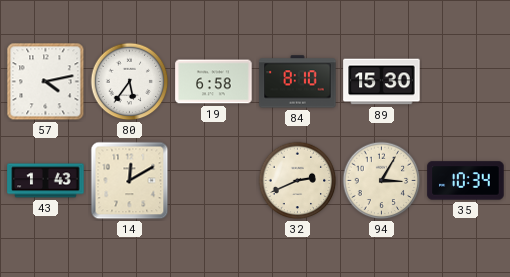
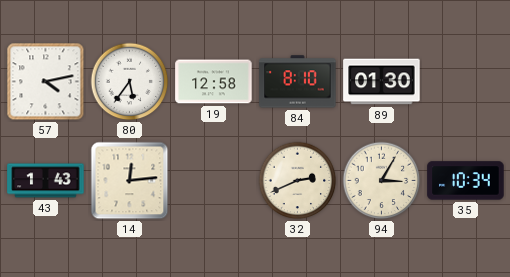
19: 6:58 -> 12:58
89: 15:30 -> 01:30
14: 12:10 -> 12:14
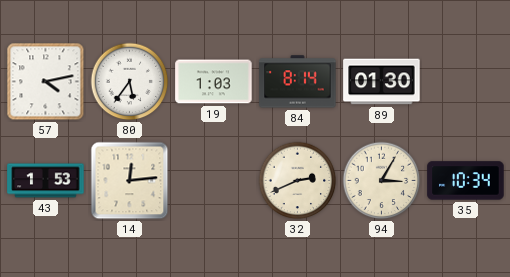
19: 12:58 -> 1:03
84: 8:10 -> 8:14
43: 1:43 -> 1:53
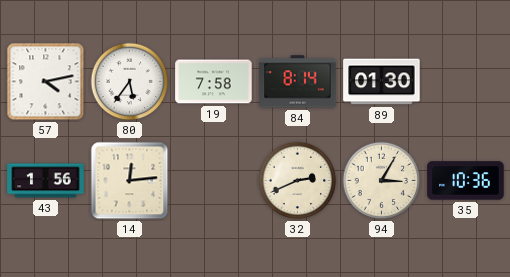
19: 1:03 -> 7:58
43: 1:53 -> 1:56
35: 10:34 -> 10:36
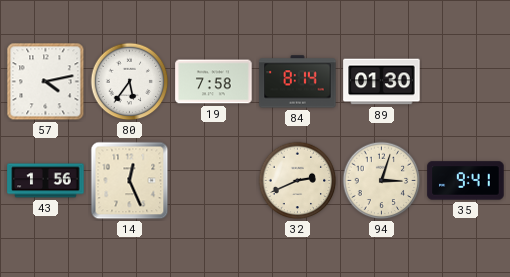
14: 12:14 -> 12:26
94: 3:05 -> 3:03
35: 10:36 -> 9:41
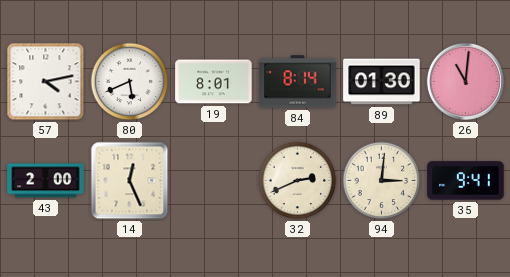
80: 5:36 -> 5:41
19: 7:58 -> 8:01
26: none -> 11:01
43: 1:56 -> 2:00
94: 3:03 -> 3:01
